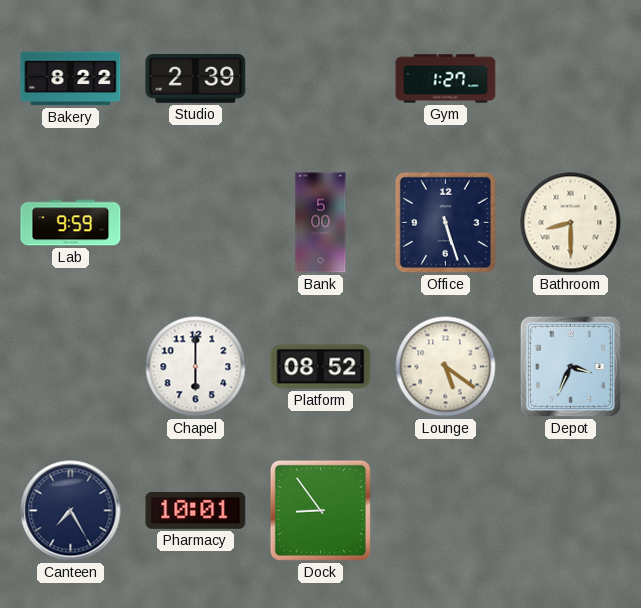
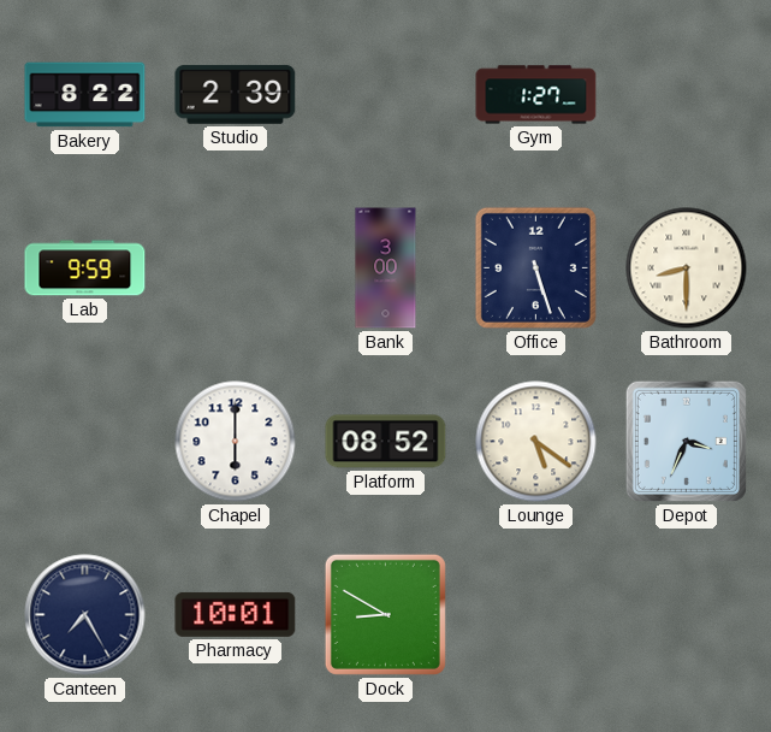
Bank: 5:00 -> 3:00
Dock: 8:54 -> 8:50
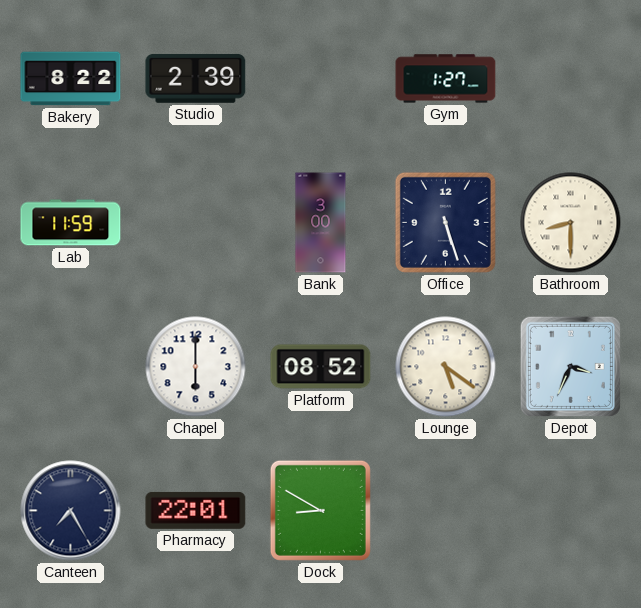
Lab: 9:59 -> 11:59
Pharmacy: 10:01 -> 22:01
